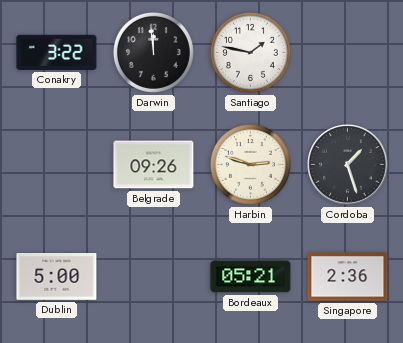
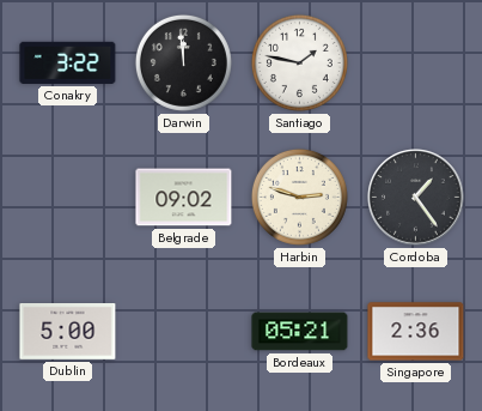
Belgrade: 09:26 -> 09:02
Cordoba: 1:27 -> 1:24
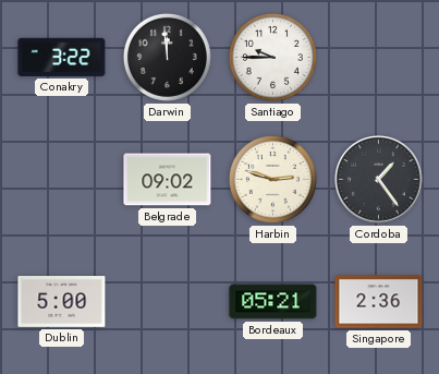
Santiago: 1:47 -> 9:45
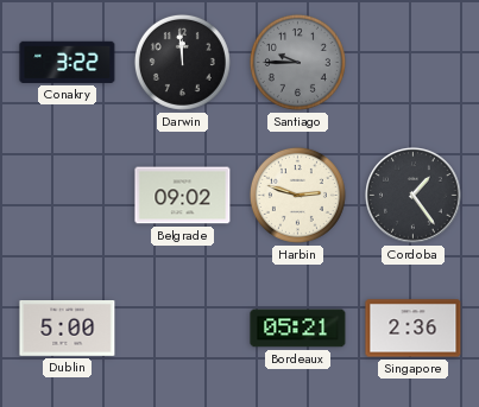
Santiago dial: white -> grey
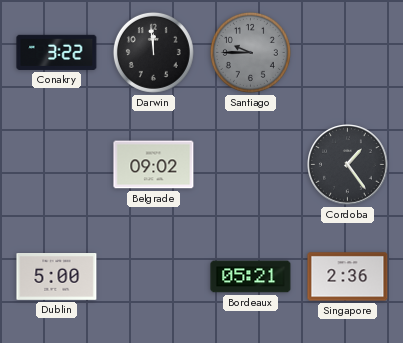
Harbin: 2:48 -> none
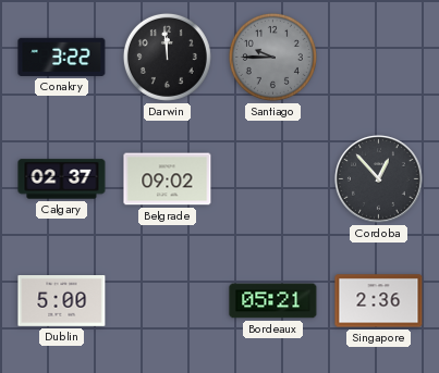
Calgary: none -> 02:37
Cordoba: 1:24 -> 12:53
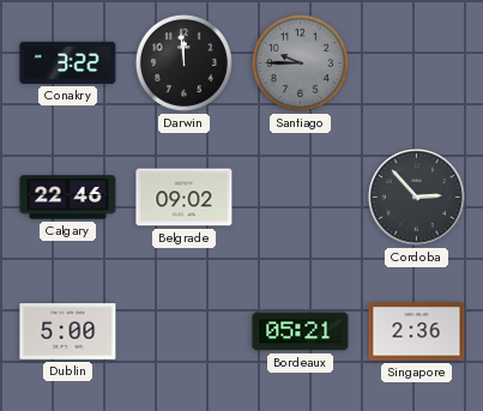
Calgary: 02:37 -> 22:46
Cordoba: 12:53 -> 2:53
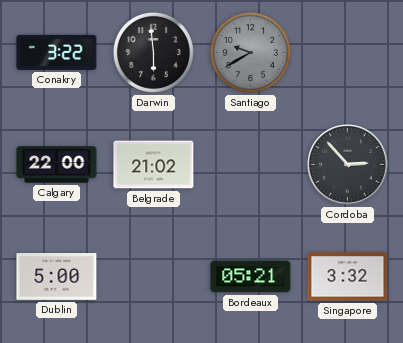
Darwin: 11:59 -> 5:59
Santiago: 9:45 -> 9:40
Calgary: 22:46 -> 22:00
Belgrade: 09:02 -> 21:02
Singapore: 2:36 -> 3:32
